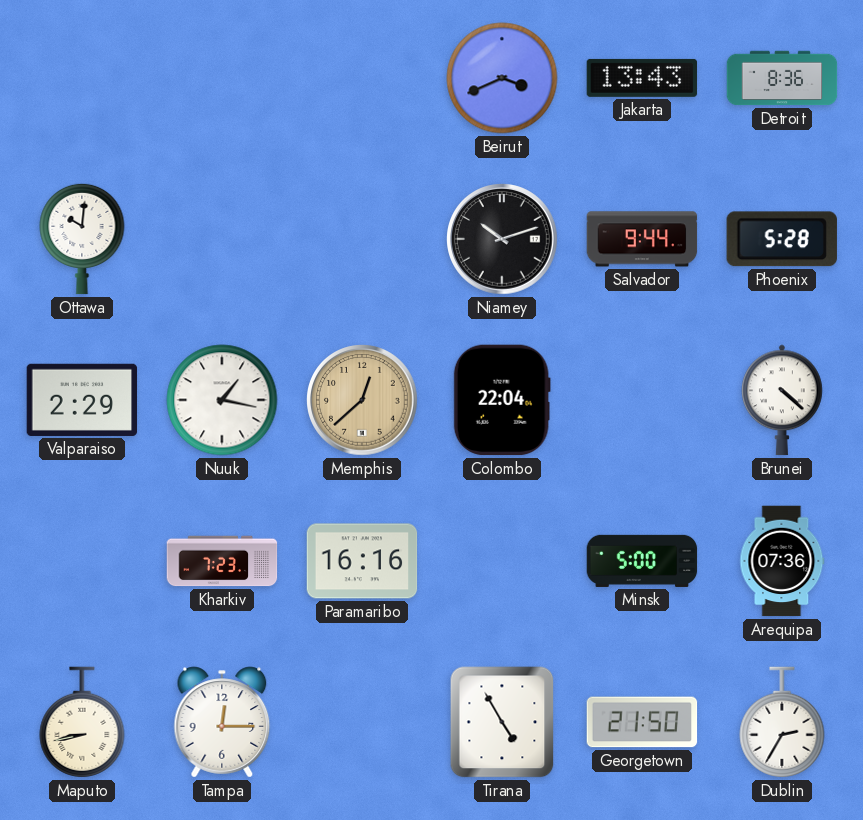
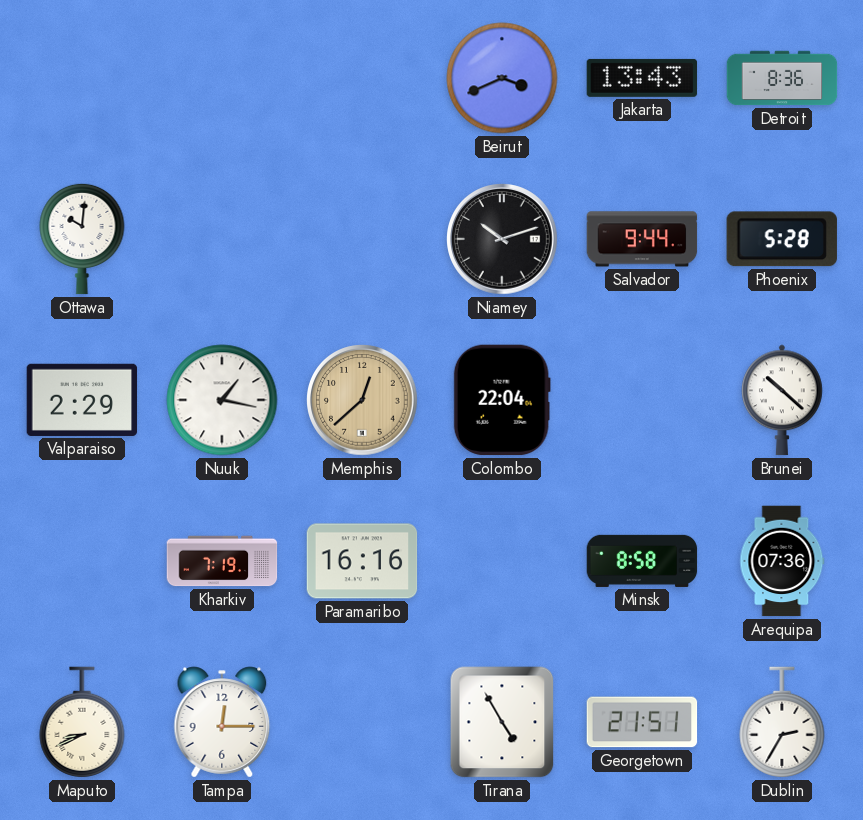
Brunei: 4:22 -> 10:22
Kharkiv: 7:23 -> 7:19
Minsk: 5:00 -> 8:58
Maputo: 8:43 -> 8:41
Georgetown: 21:50 -> 21:51
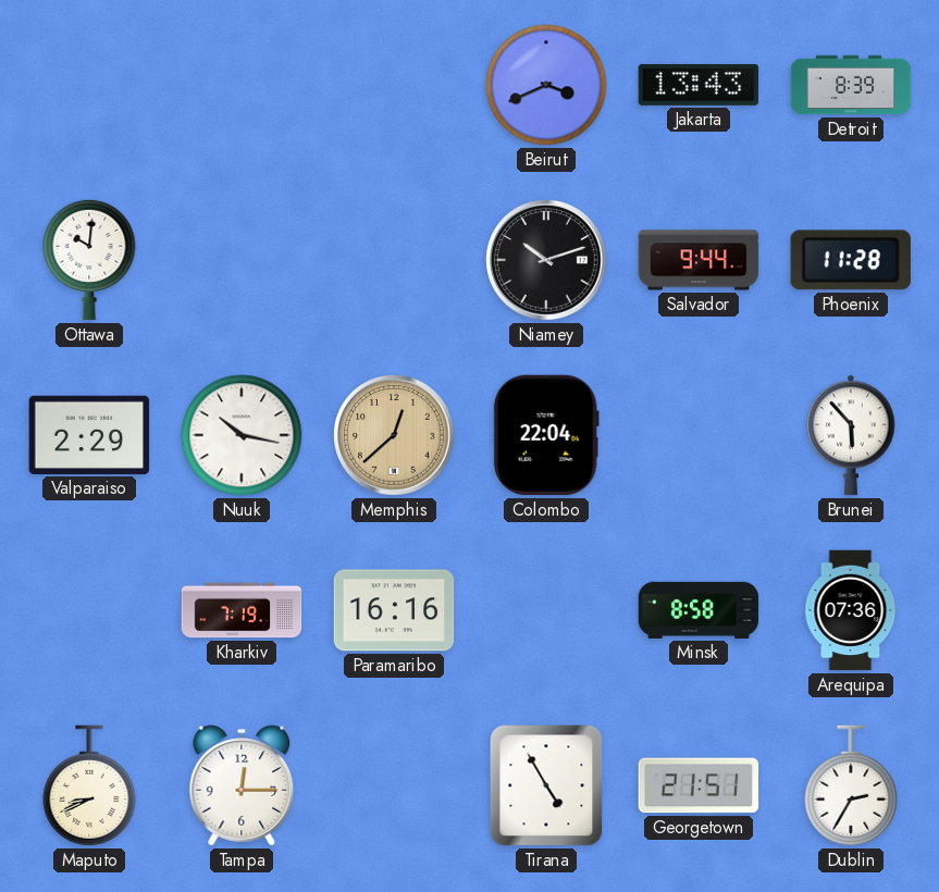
Detroit: 8:36 -> 8:39
Phoenix: 5:28 -> 11:28
Nuuk: 1:17 -> 10:17
Brunei: 10:22 -> 5:53
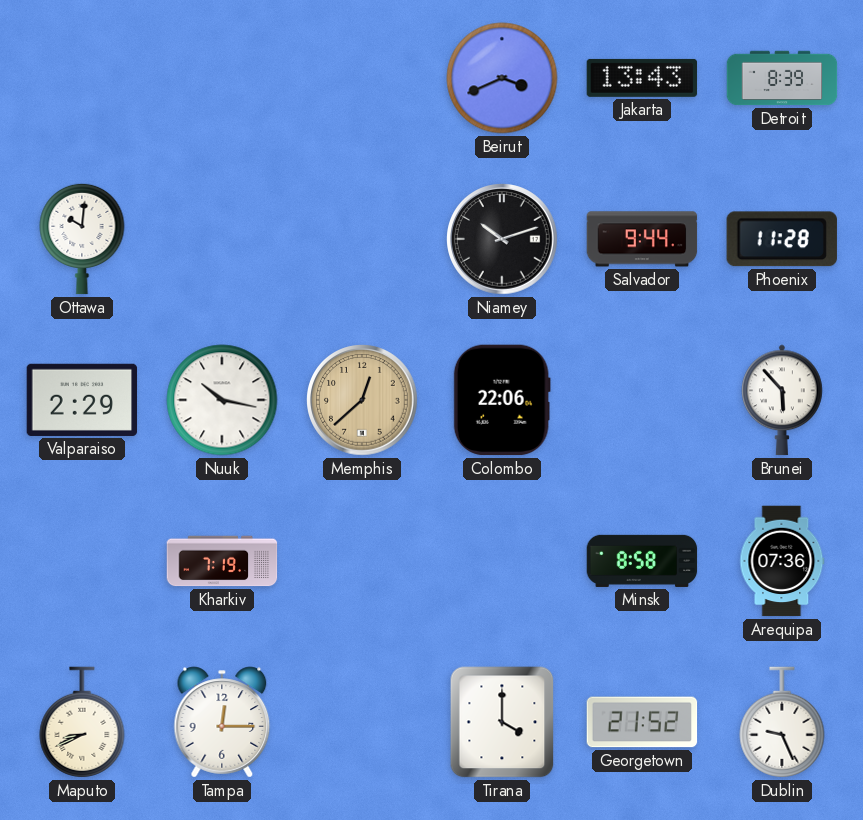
Colombo: 22:04 -> 22:06
Paramaribo: 16:16 -> none
Tirana: 4:55 -> 4:00
Georgetown: 21:51 -> 21:52
Dublin: 2:35 -> 9:26
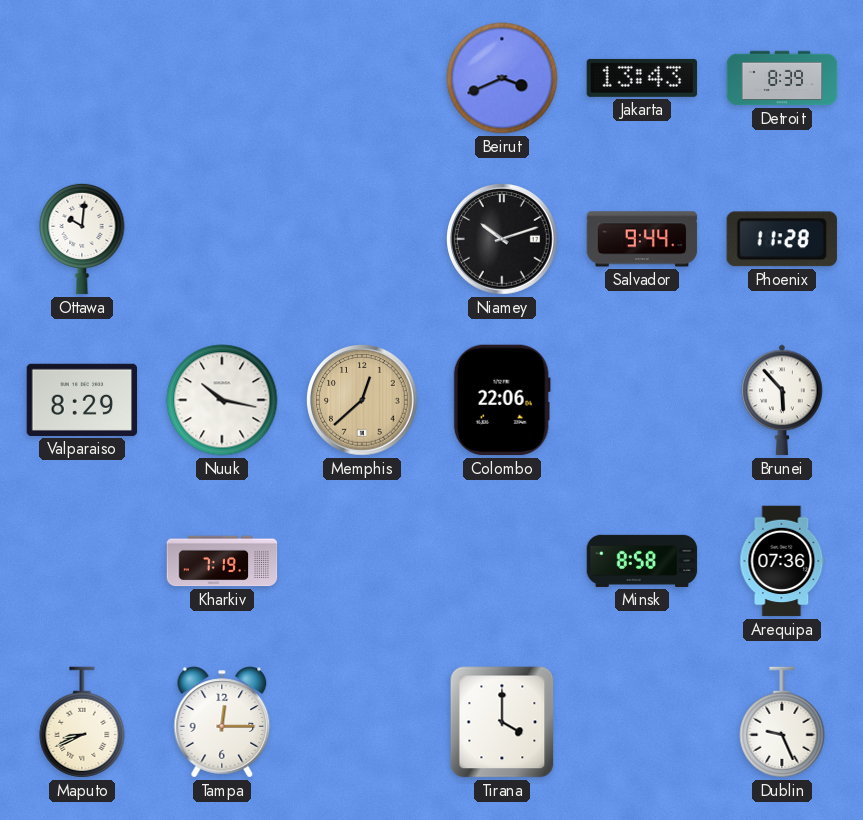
Valparaiso: 2:29 -> 8:29
Georgetown: 21:52 -> none
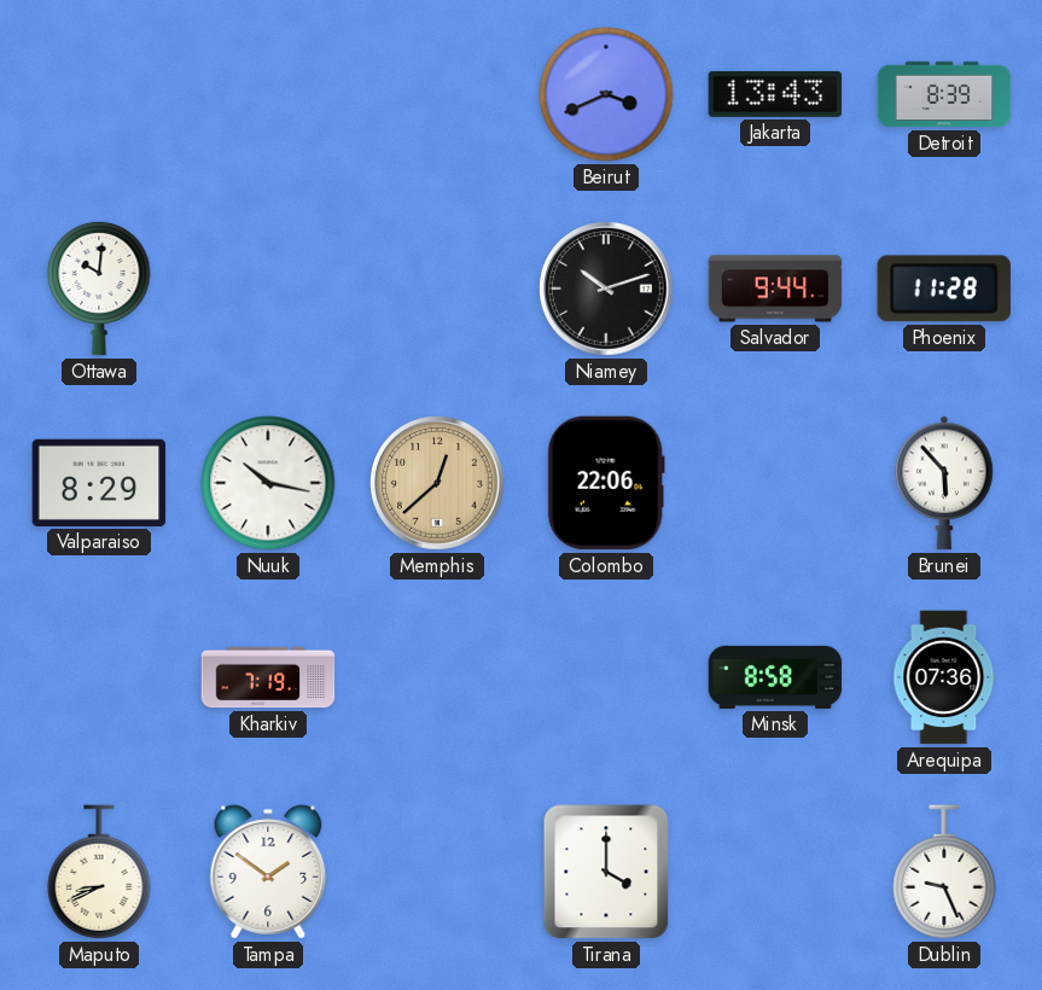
Tampa: 12:15 -> 1:51
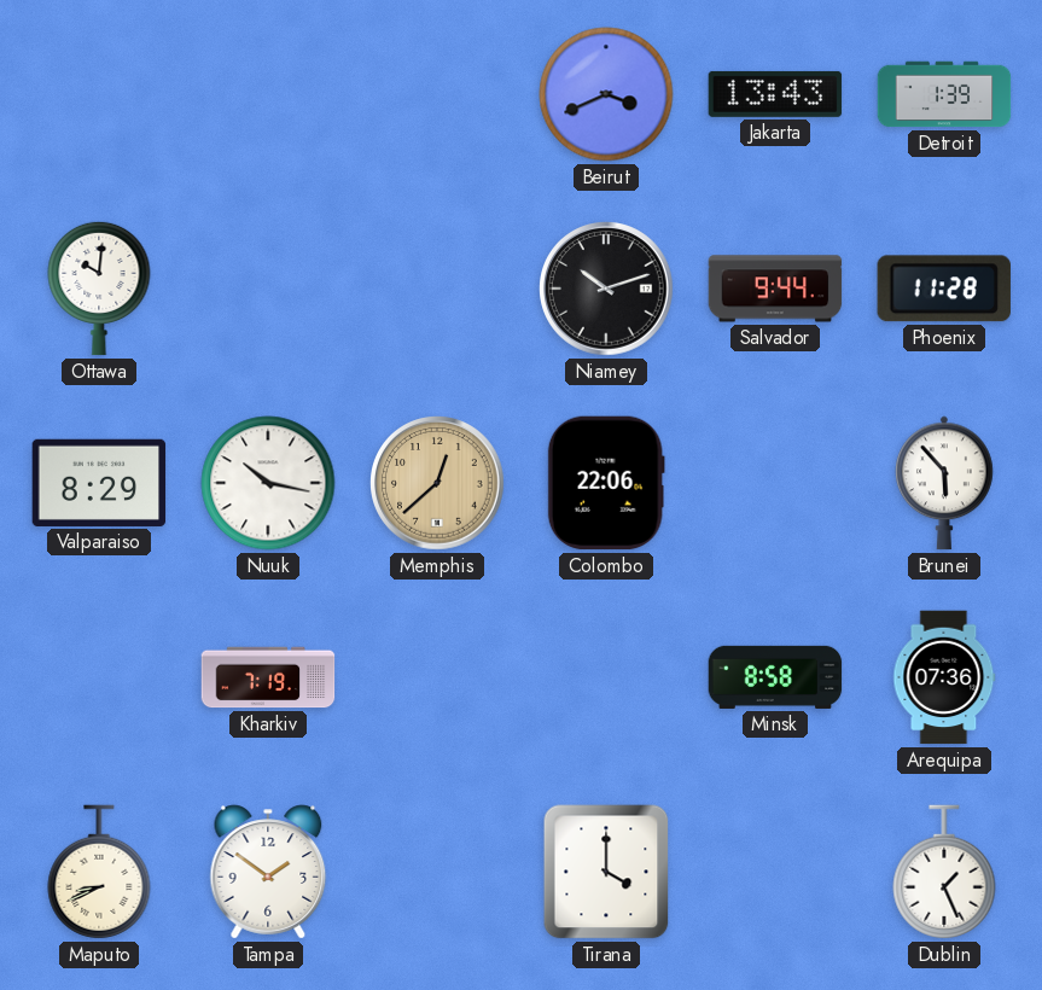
Detroit: 8:39 -> 1:39
Dublin: 9:26 -> 1:26
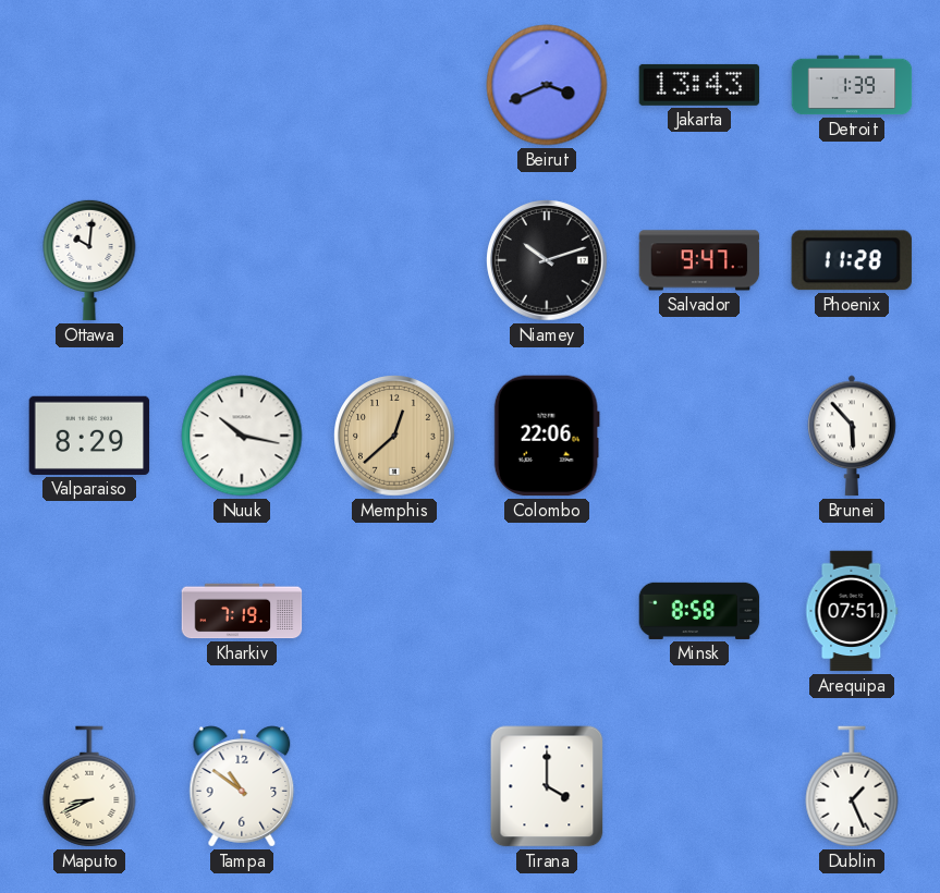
Salvador: 9:44 -> 9:47
Arequipa: 07:36 -> 07:51
Tampa: 1:51 -> 10:51
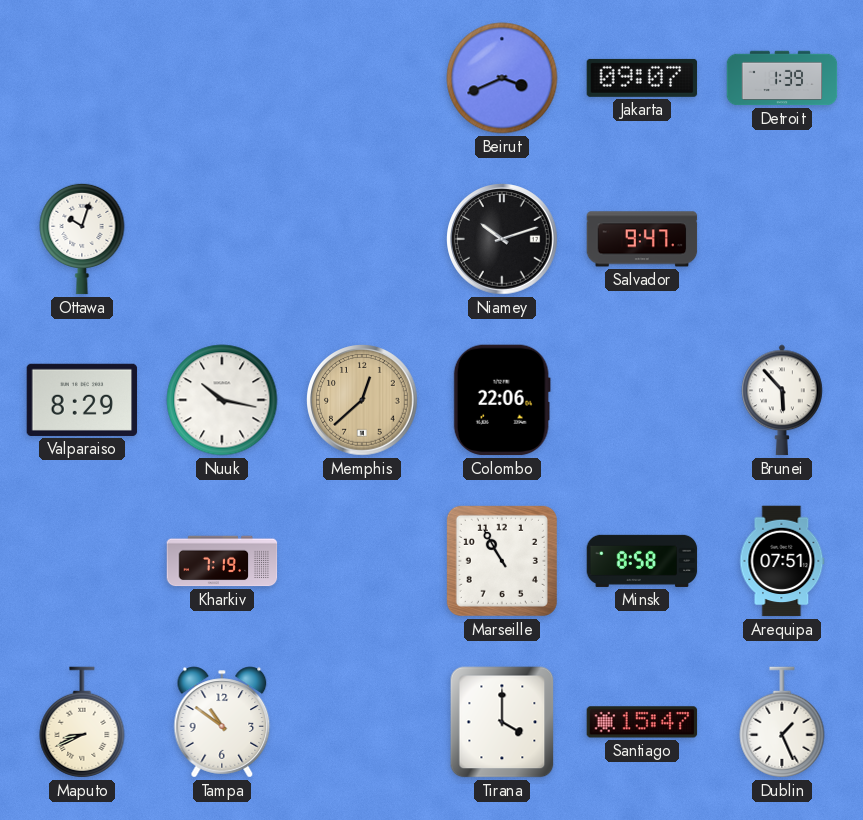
Jakarta: 13:43 -> 09:07
Ottawa: 10:01 -> 10:03
Phoenix: 11:28 -> none
Marseille: none -> 10:55
Santiago: none -> 15:47
